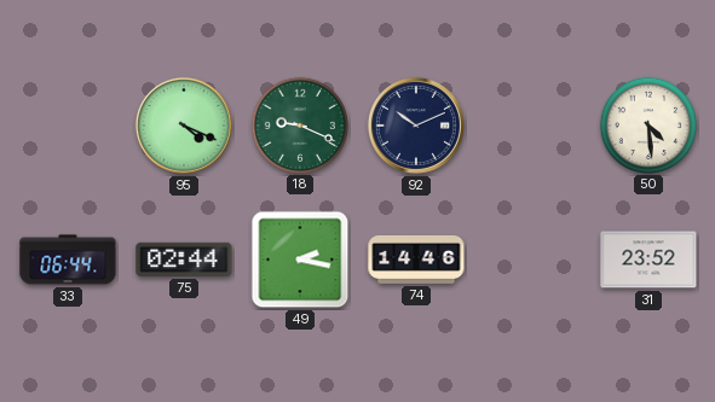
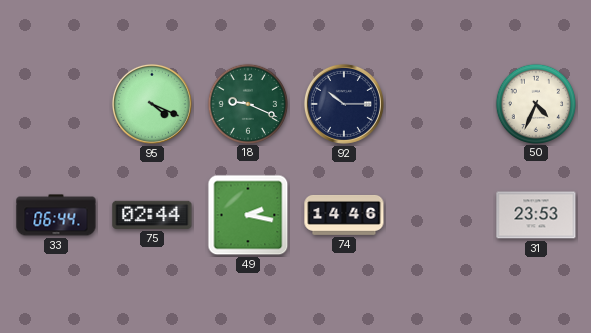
92: 10:11 -> 10:15
50: 4:29 -> 4:34
31: 23:52 -> 23:53
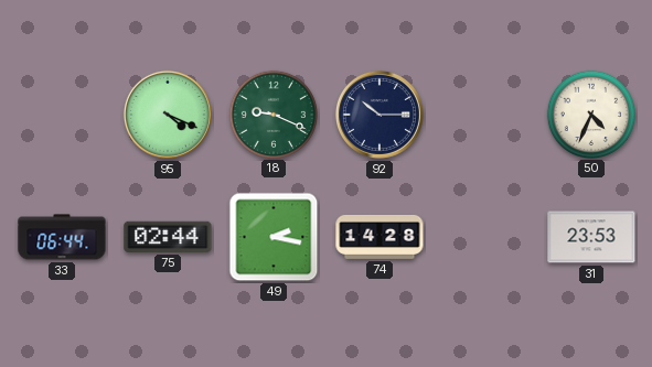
74: 14:46 -> 14:28
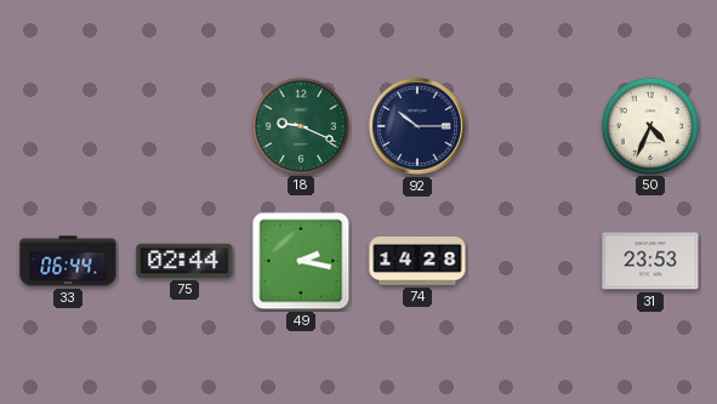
95: 4:19 -> none
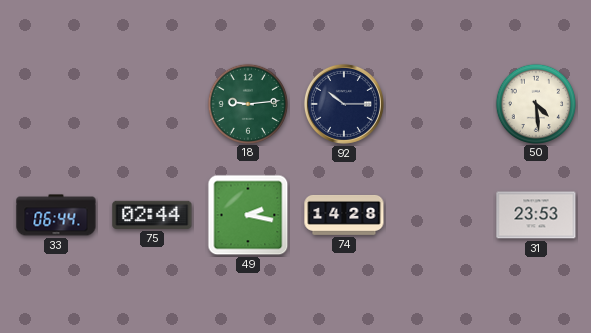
18: 9:19 -> 9:14
50: 4:34 -> 4:29
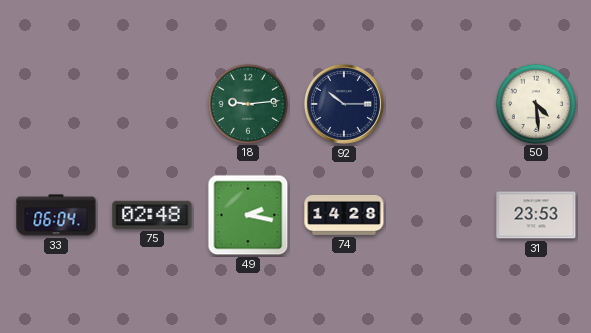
33: 06:44 -> 06:04
75: 02:44 -> 02:48
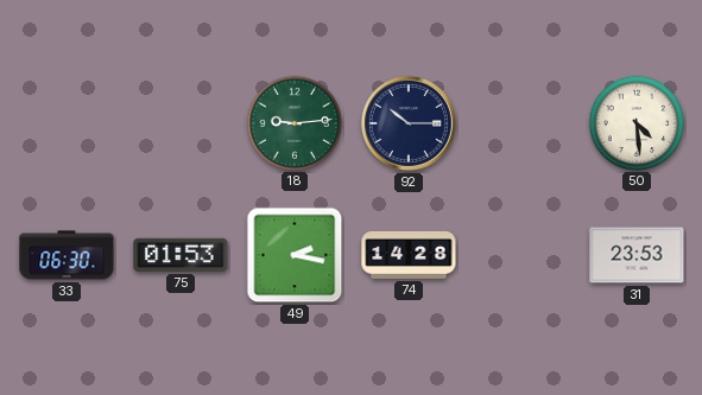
33: 06:04 -> 06:30
75: 02:48 -> 01:53
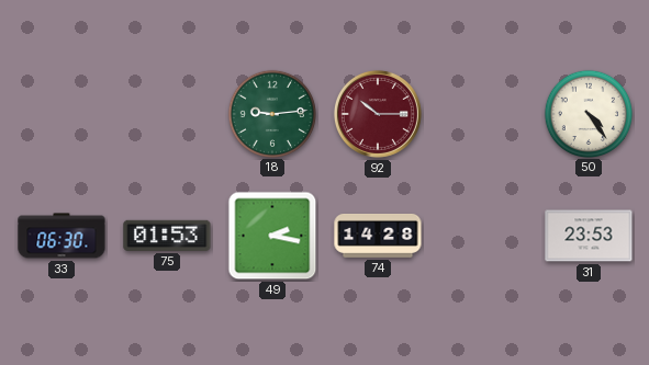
92 dial: navy -> burgundy
50: 4:29 -> 4:24
